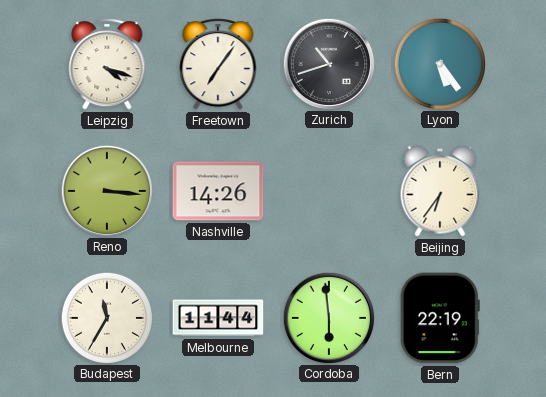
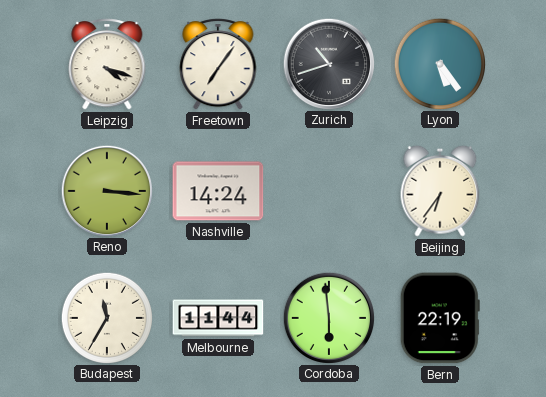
Nashville: 14:26 -> 14:24
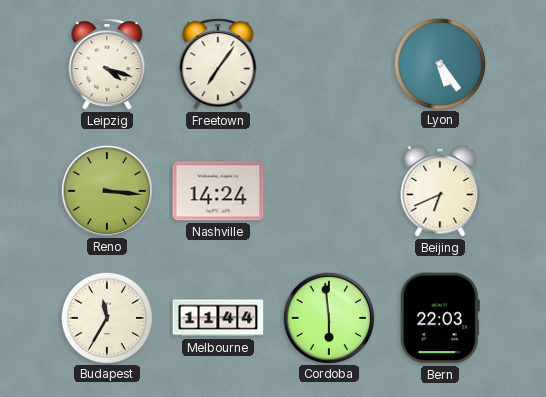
Zurich: 10:42 -> none
Beijing: 6:36 -> 6:41
Bern: 22:19 -> 22:03
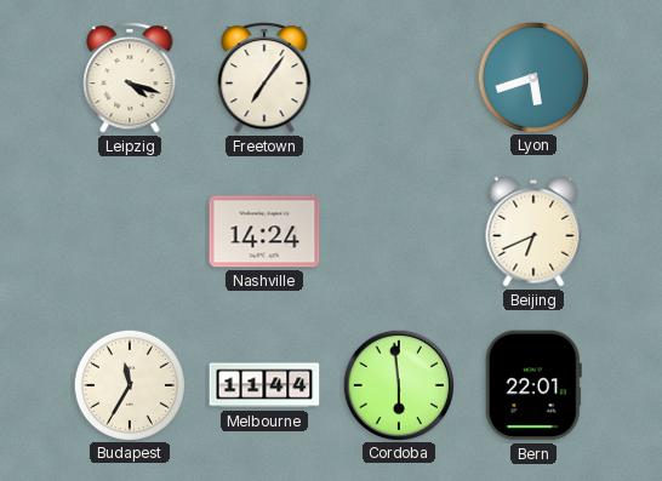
Lyon: 5:24 -> 5:42
Reno: 3:16 -> none
Bern: 22:03 -> 22:01
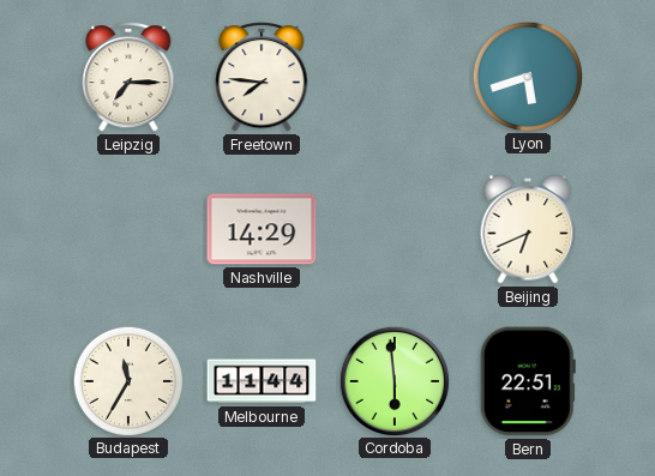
Leipzig: 4:18 -> 7:15
Freetown: 7:06 -> 7:46
Nashville: 14:24 -> 14:29
Bern: 22:01 -> 22:51
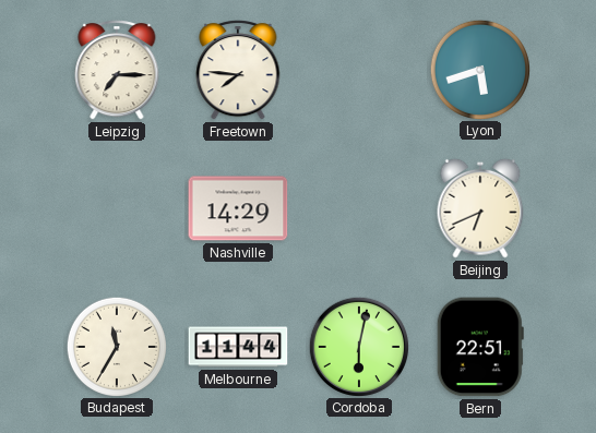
Cordoba: 5:59 -> 6:02
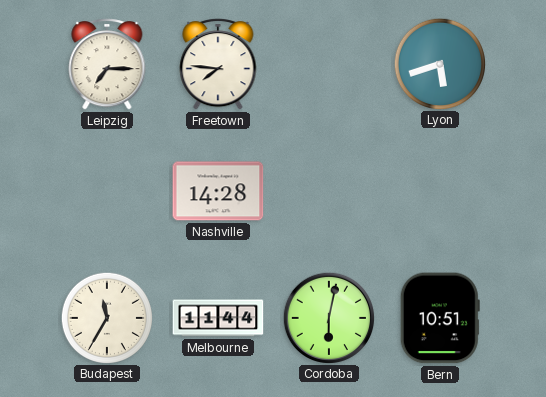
Nashville: 14:29 -> 14:28
Beijing: 6:41 -> none
Bern: 22:51 -> 10:51
